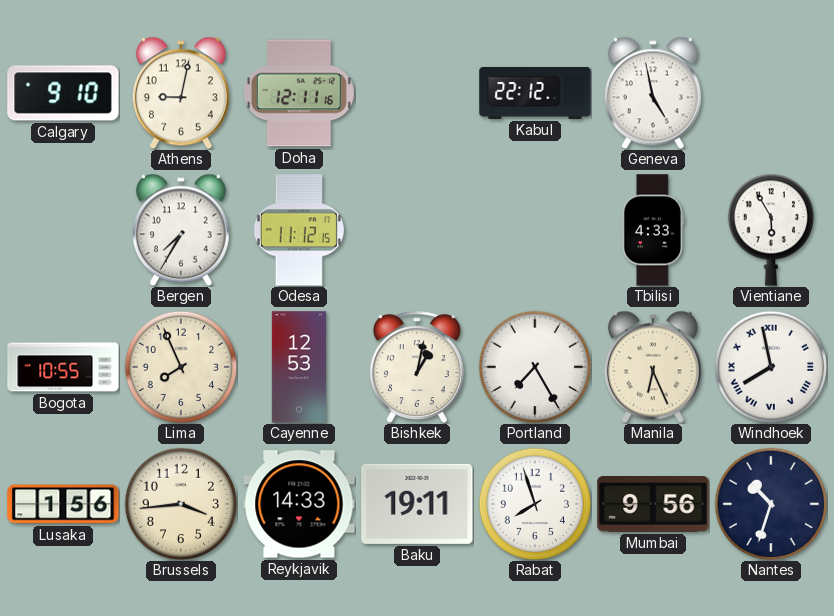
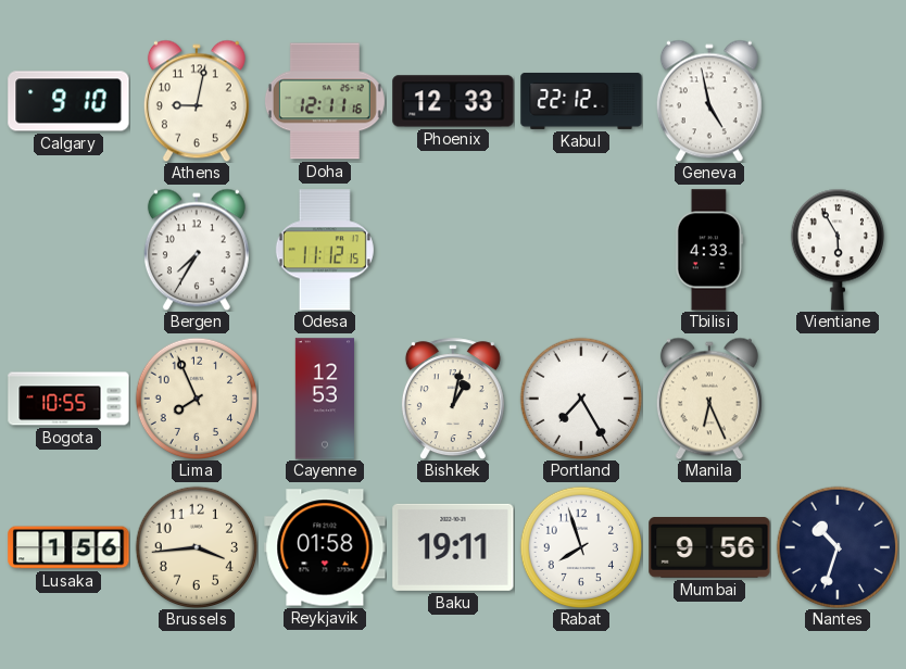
Phoenix: none -> 12:33
Windhoek: 7:58 -> none
Reykjavik: 14:33 -> 01:58
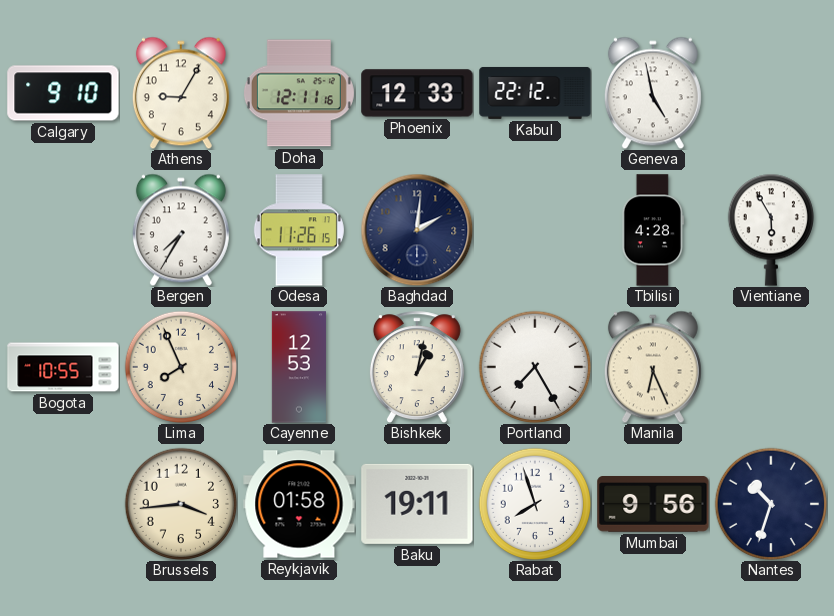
Athens: 9:02 -> 9:05
Odesa: 11:12 -> 11:26
Baghdad: none -> 2:01
Tbilisi: 4:33 -> 4:28
Lusaka: 1:56 -> none
